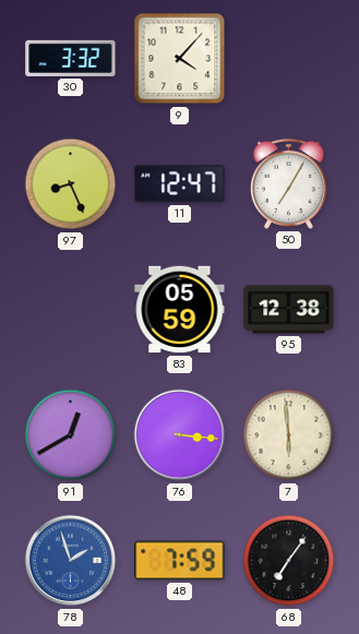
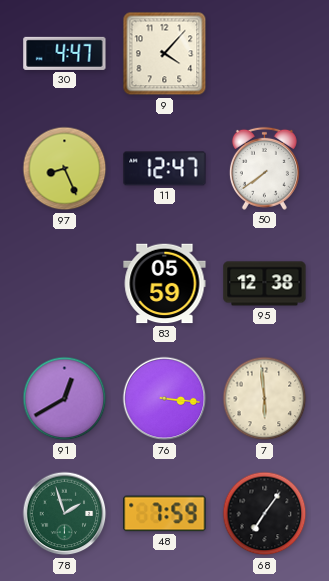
30: 3:32 -> 4:47
50: 7:05 -> 7:39
78 dial: blue -> green
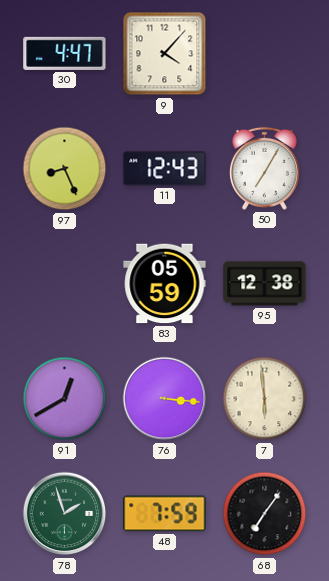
11: 12:47 -> 12:43
50: 7:39 -> 7:05
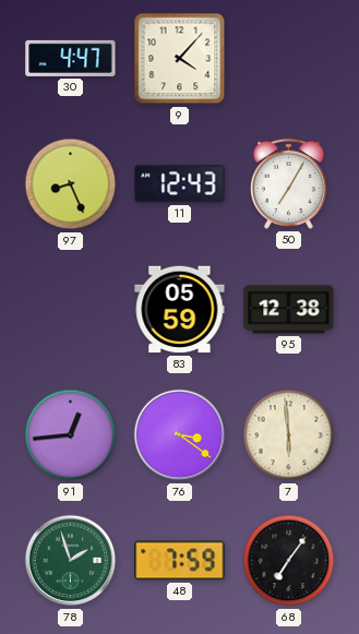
91: 12:40 -> 12:44
76: 3:16 -> 3:21
